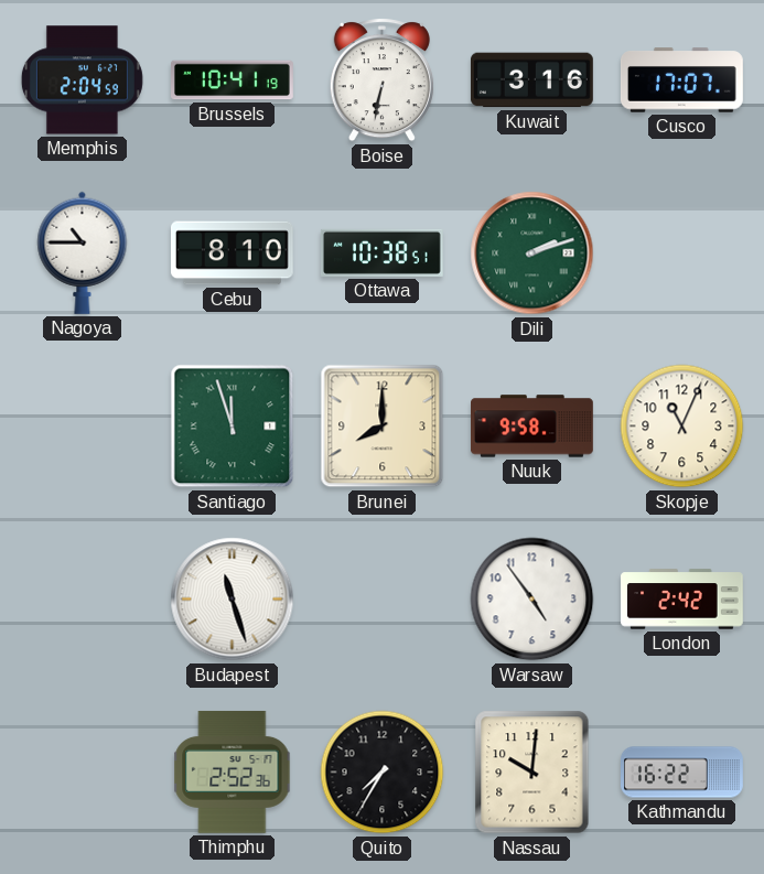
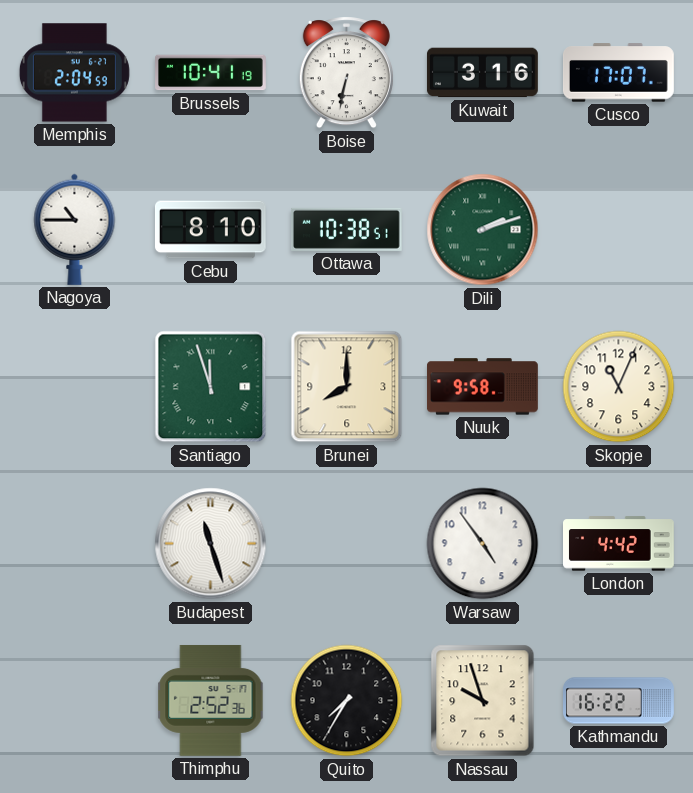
London: 2:42 -> 4:42
Nassau: 10:01 -> 9:57
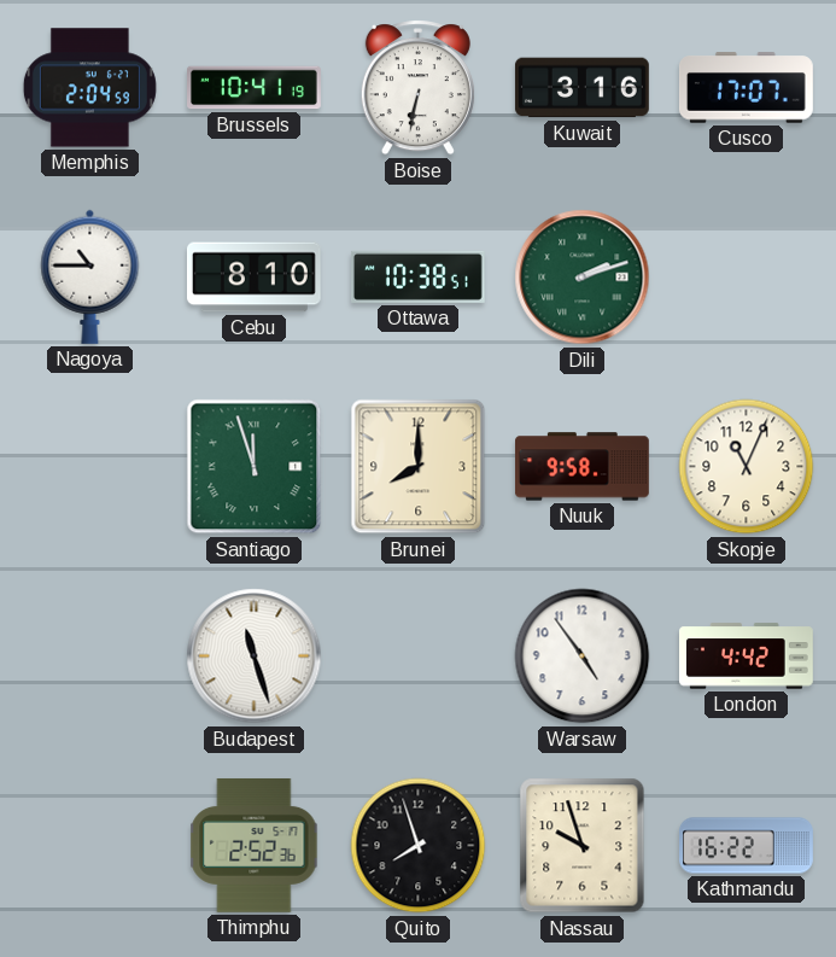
Quito: 7:35 -> 7:57
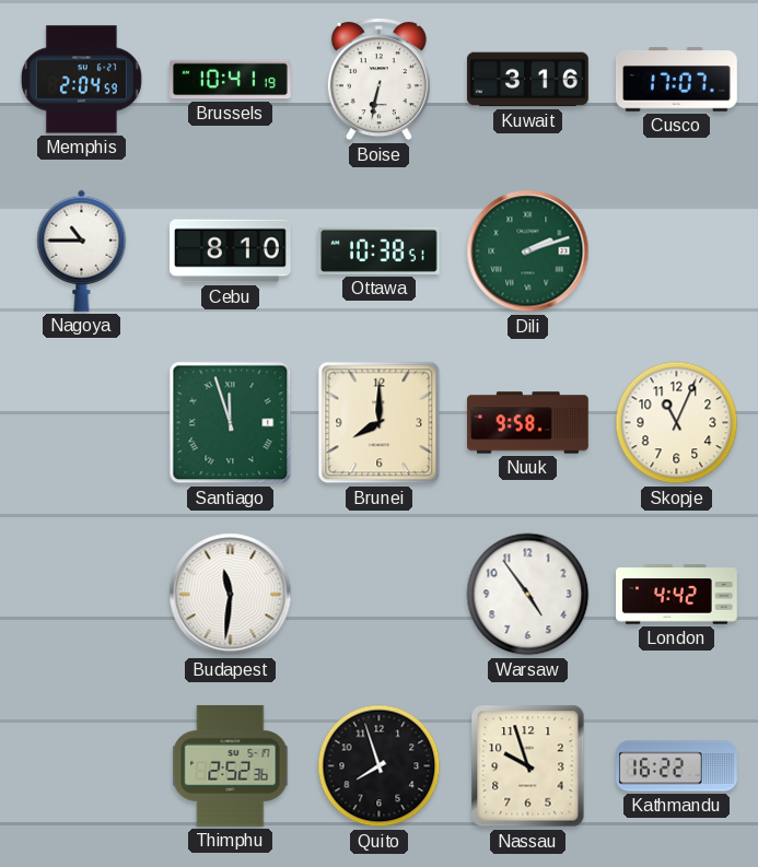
Budapest: 11:27 -> 11:31
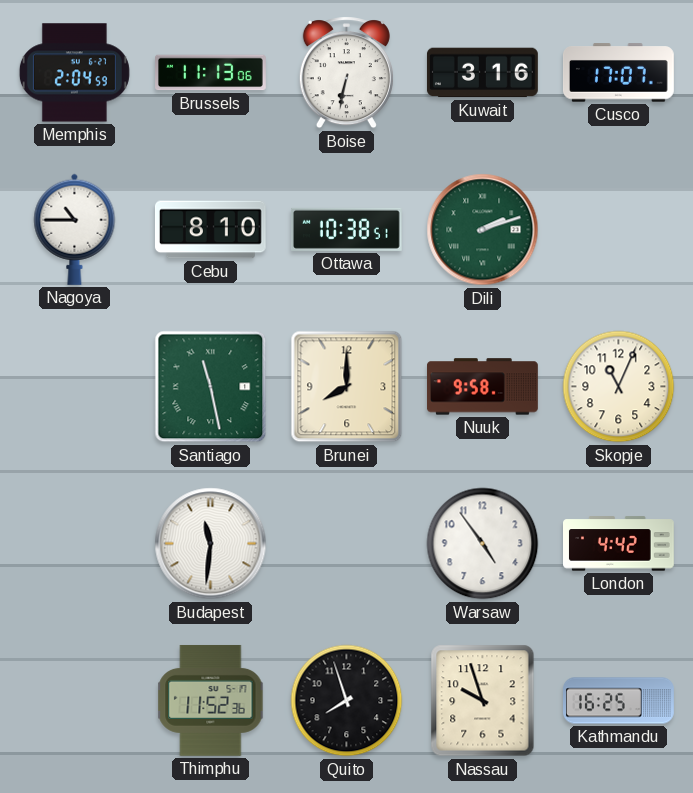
Brussels: 10:41 -> 11:13
Santiago: 11:57 -> 11:28
Thimphu: 2:52 -> 11:52
Kathmandu: 16:22 -> 16:25
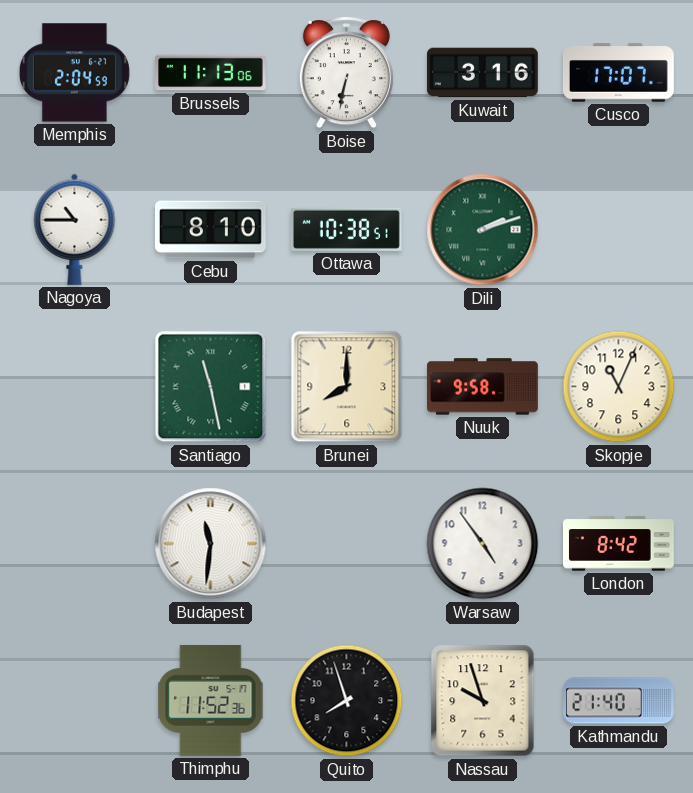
London: 4:42 -> 8:42
Kathmandu: 16:25 -> 21:40
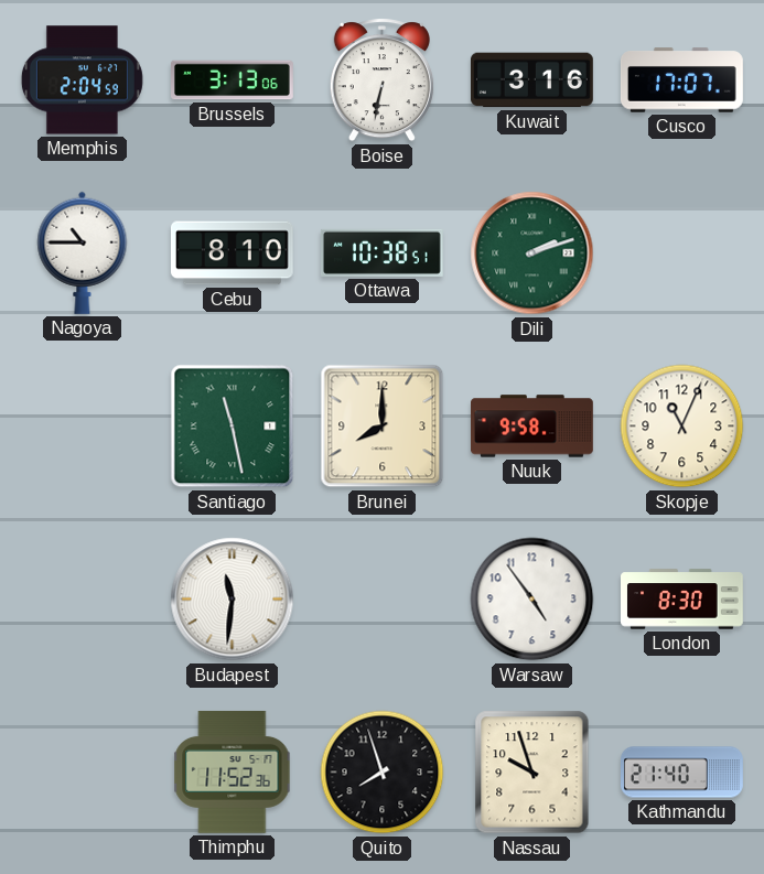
Brussels: 11:13 -> 3:13
London: 8:42 -> 8:30
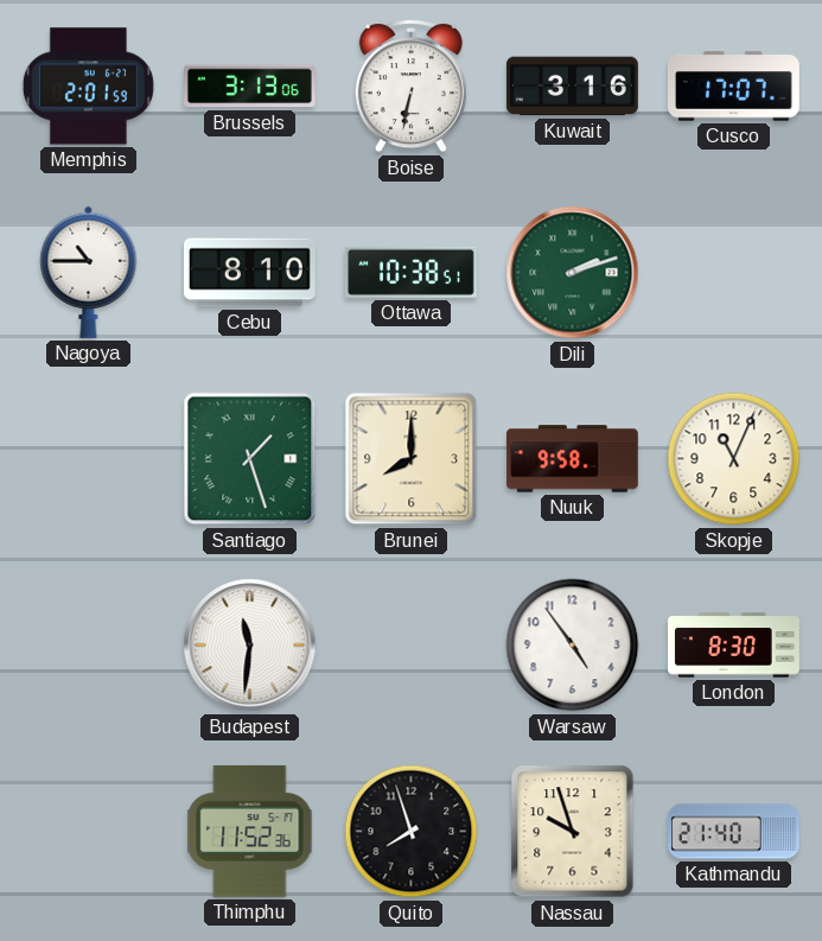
Memphis: 2:04 -> 2:01
Santiago: 11:28 -> 1:27
